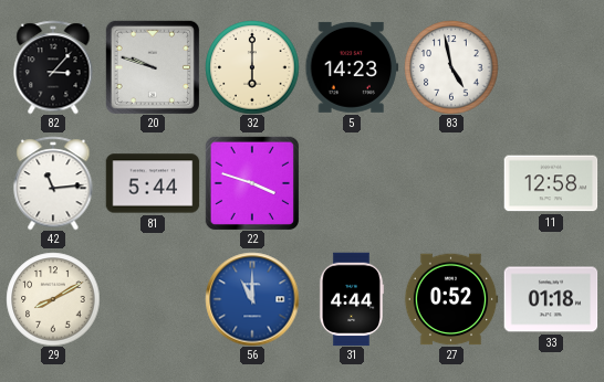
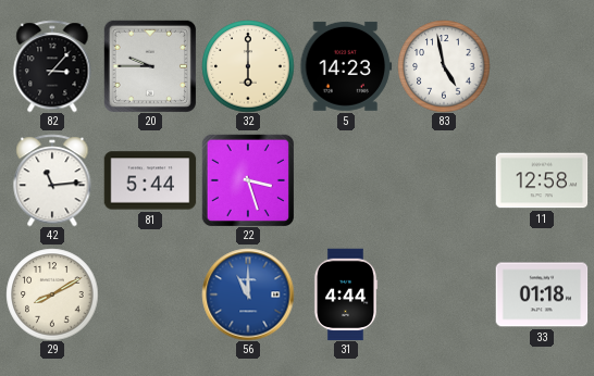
20: 9:48 -> 9:45
22: 3:48 -> 3:27
27: 0:52 -> none
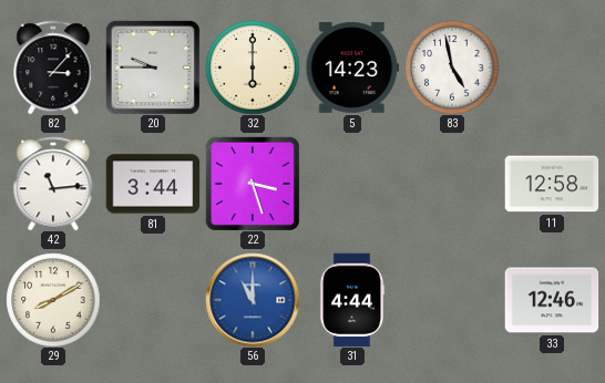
81: 5:44 -> 3:44
33: 01:18 -> 12:46
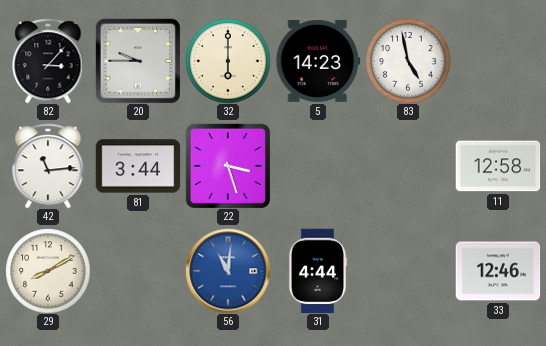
56: 11:00 -> 11:01
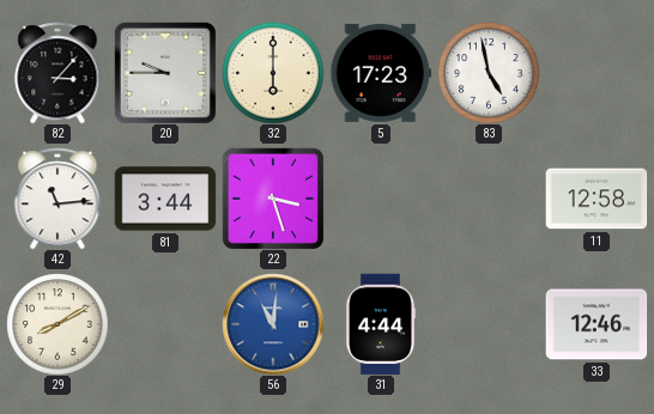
5: 14:23 -> 17:23
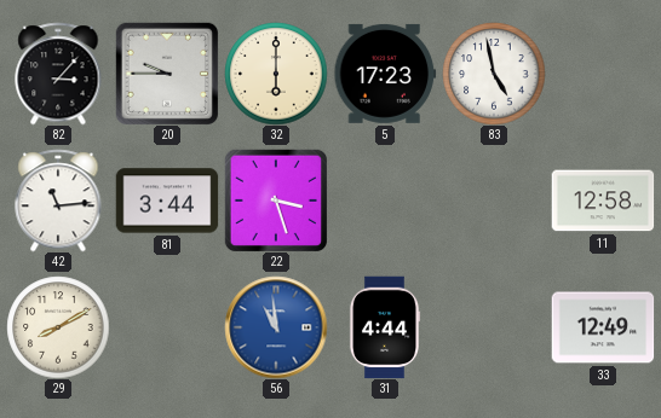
56: 11:01 -> 10:59
33: 12:46 -> 12:49
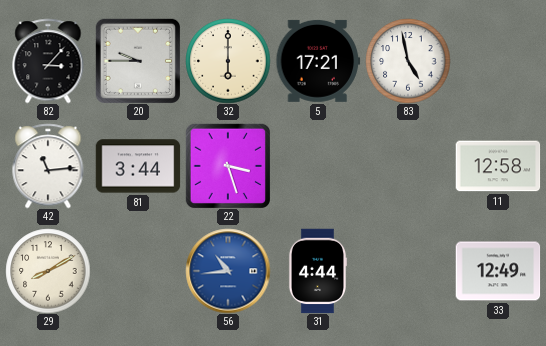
5: 17:23 -> 17:21
56: 10:59 -> 10:44
